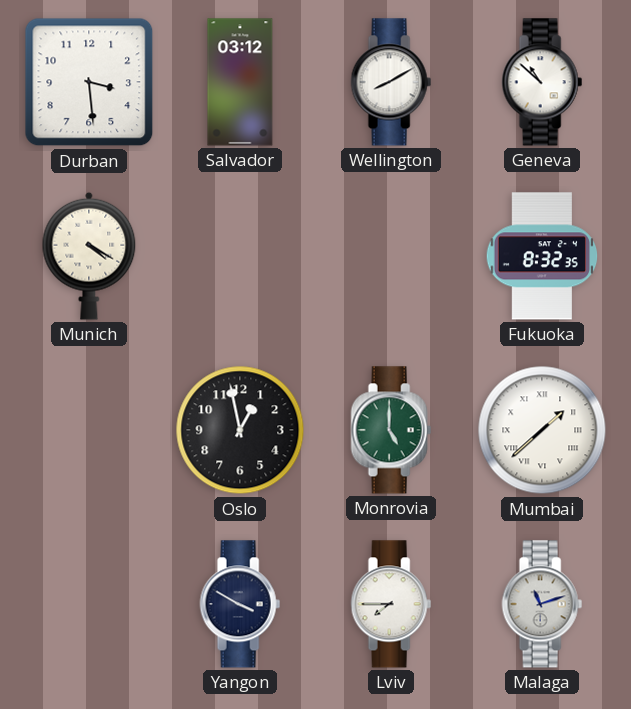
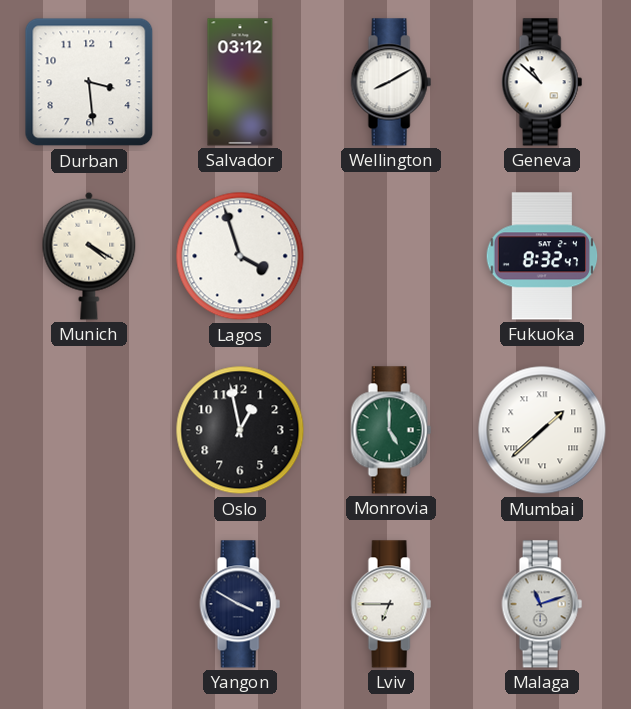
Lagos: none -> 3:57
Fukuoka: 8:32:35 -> 8:32:47
Lviv: 7:45 -> 6:45
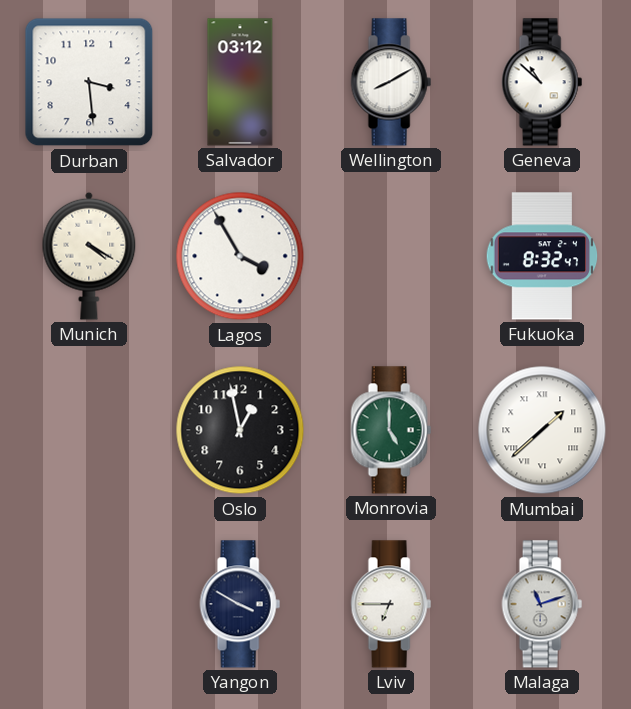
Lagos: 3:57 -> 3:55
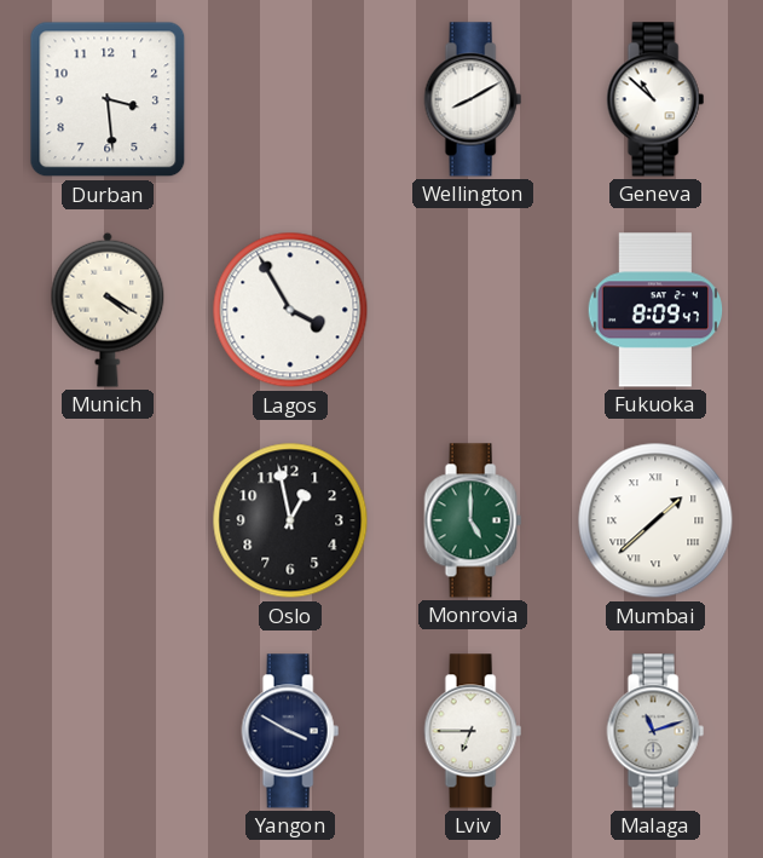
Salvador: 03:12 -> none
Fukuoka: 8:32 -> 8:09
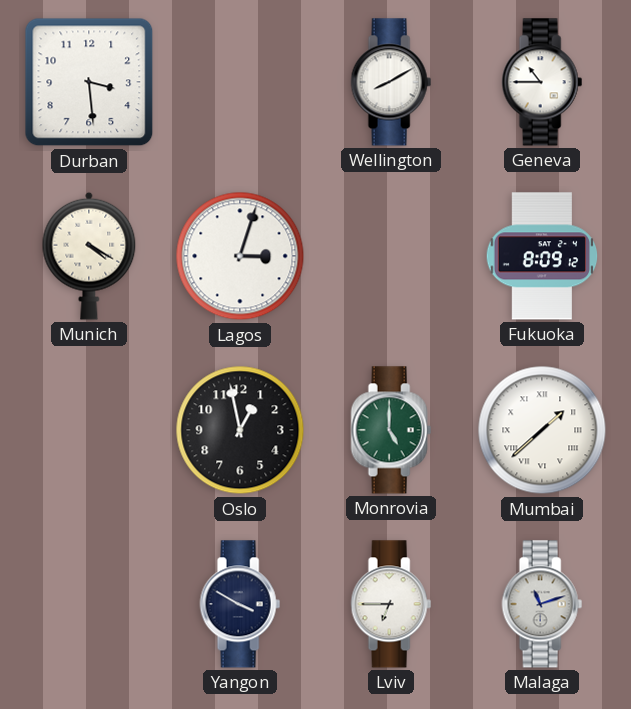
Geneva: 10:52 -> 10:45
Lagos: 3:55 -> 3:03
Fukuoka: 8:09:47 -> 8:09:12
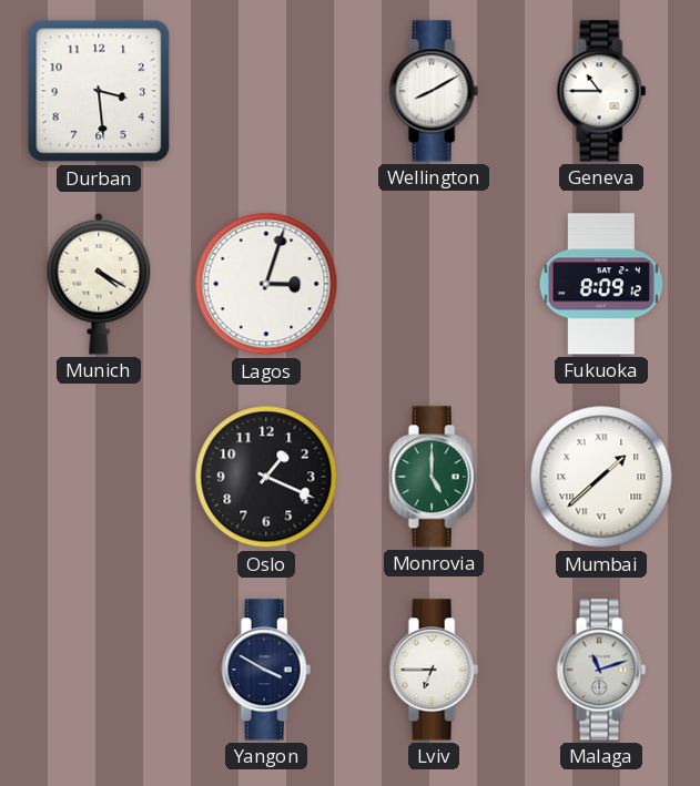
Oslo: 12:58 -> 1:19
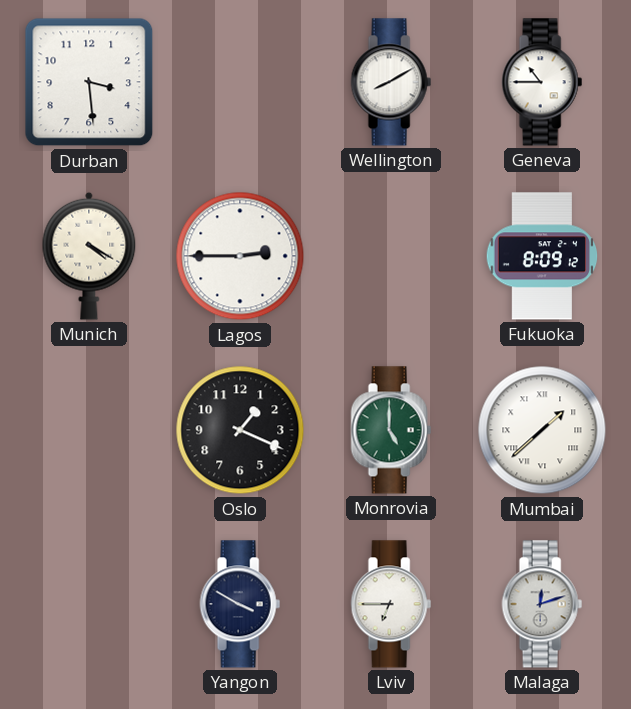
Lagos: 3:03 -> 2:45
Malaga: 11:12 -> 12:12
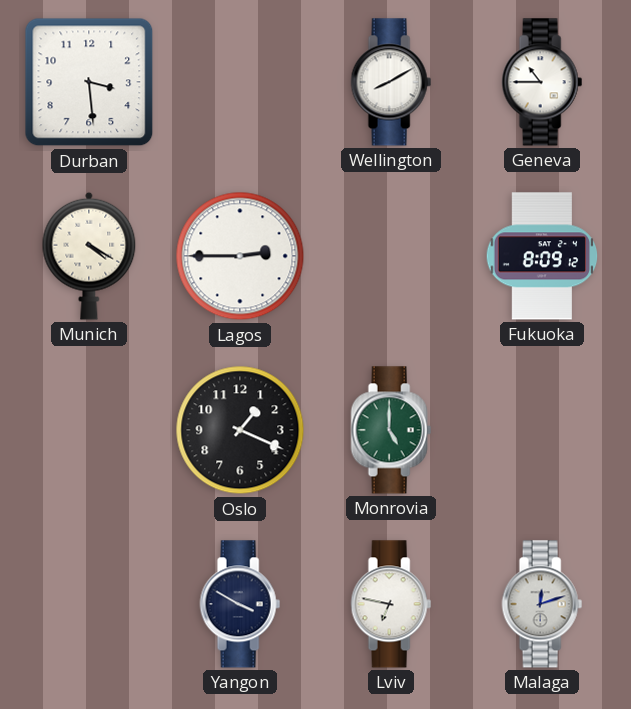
Mumbai: 1:38 -> none
Lviv: 6:45 -> 6:47
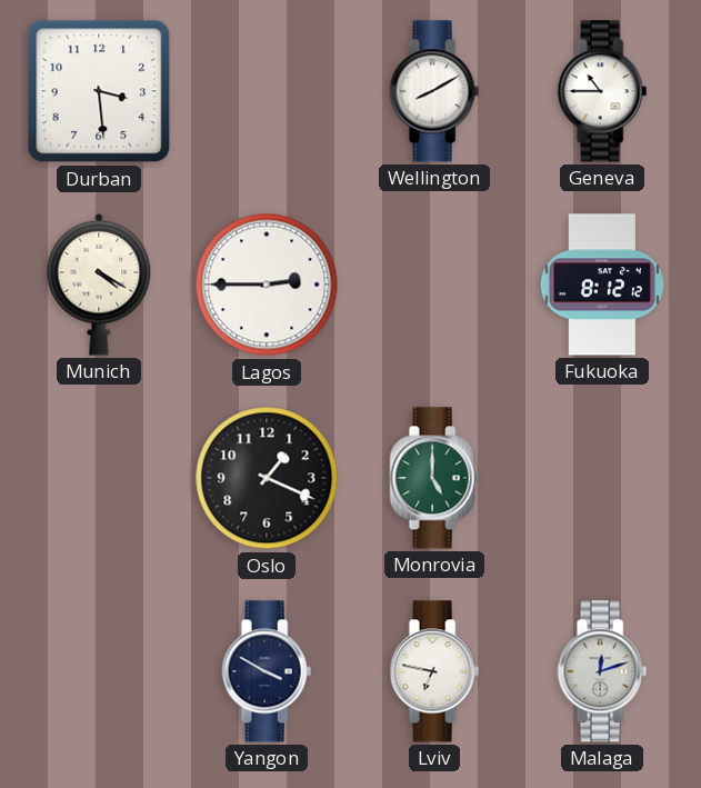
Fukuoka: 8:09 -> 8:12
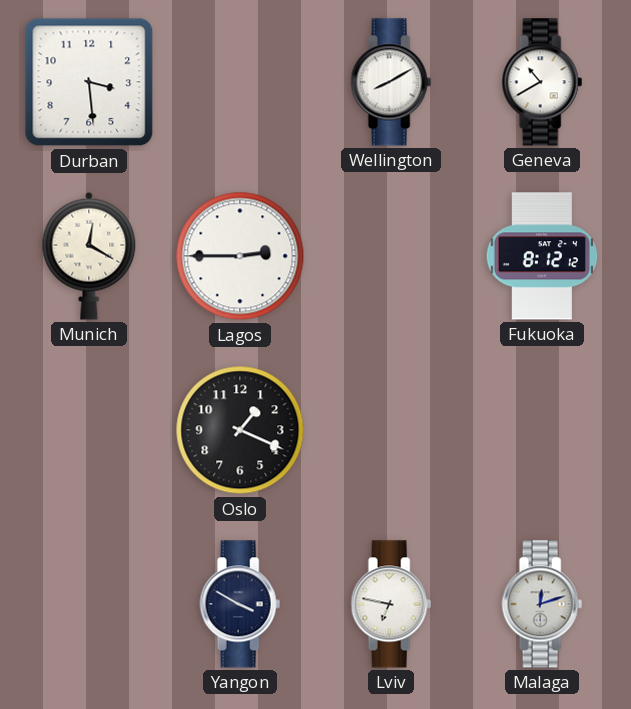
Geneva: 10:45 -> 10:40
Munich: 4:20 -> 12:20
Monrovia: 5:00 -> none
